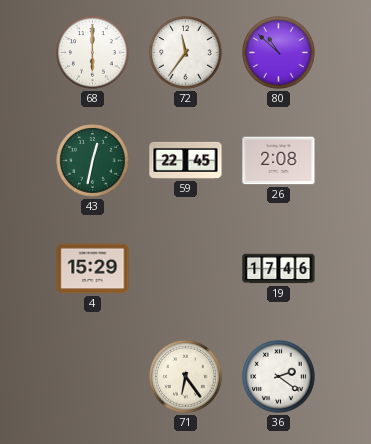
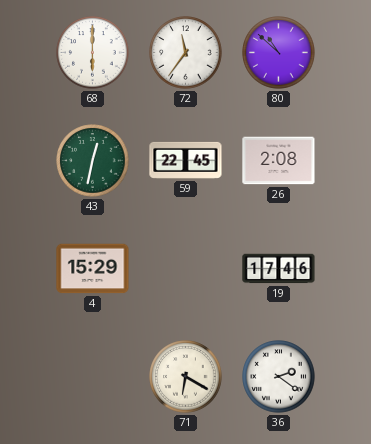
71: 6:24 -> 6:20
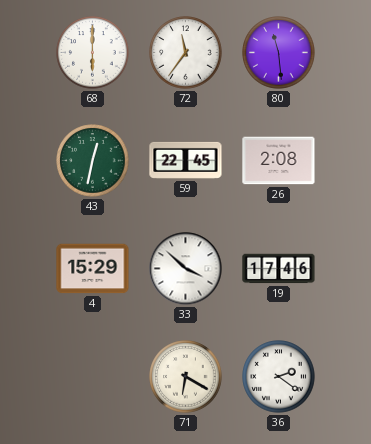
80: 10:52 -> 11:29
33: none -> 3:52
